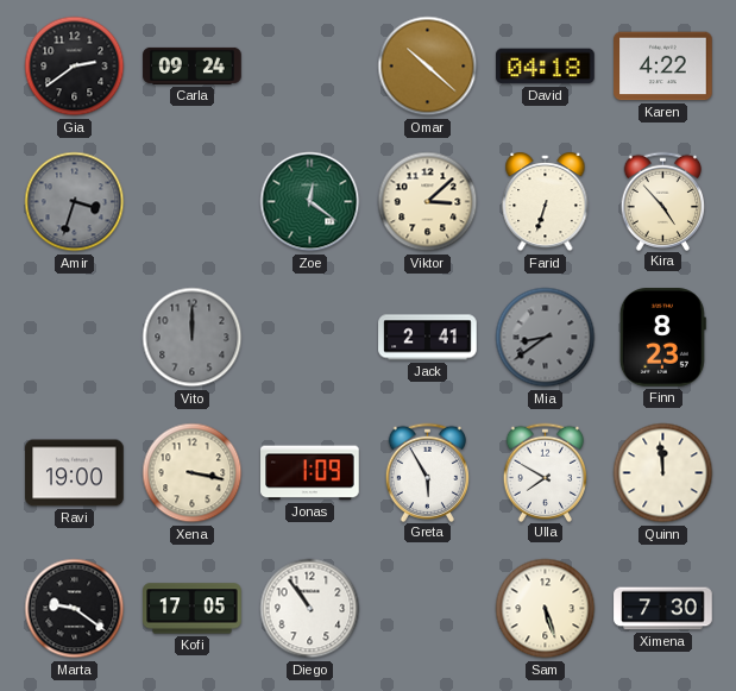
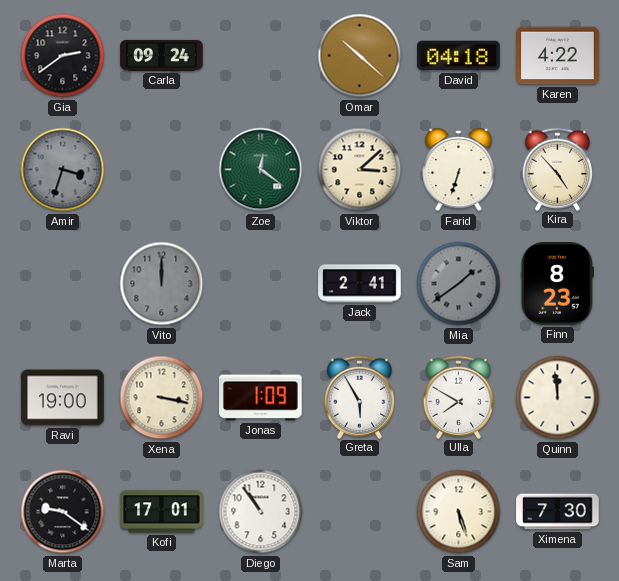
Mia: 8:39 -> 1:39
Kofi: 17:05 -> 17:01
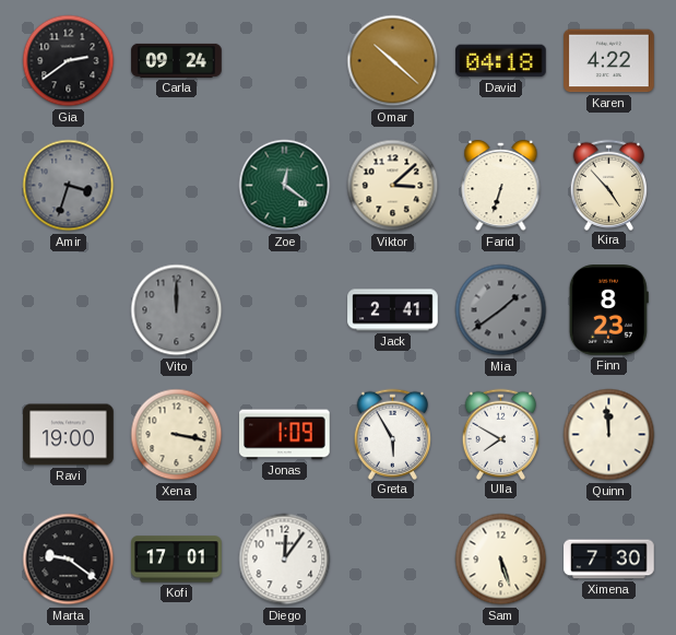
Diego: 10:54 -> 12:06
